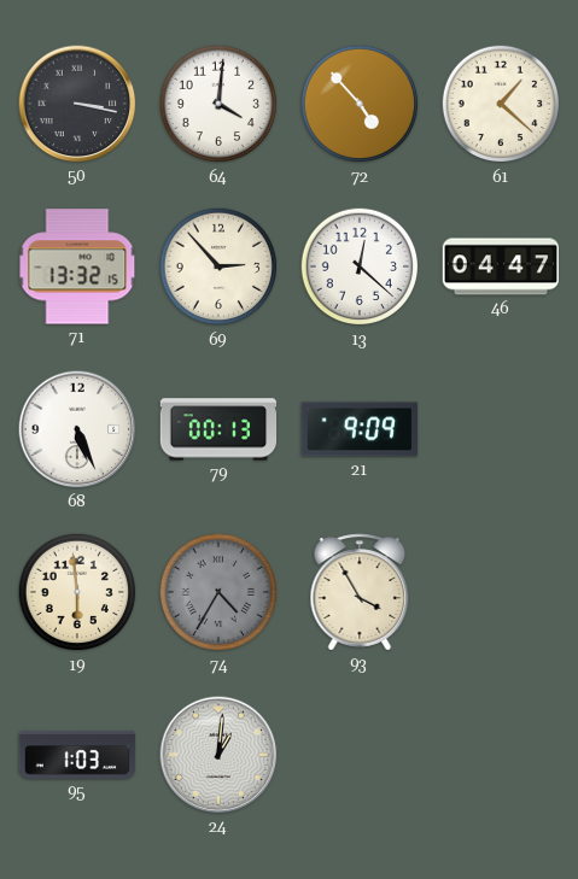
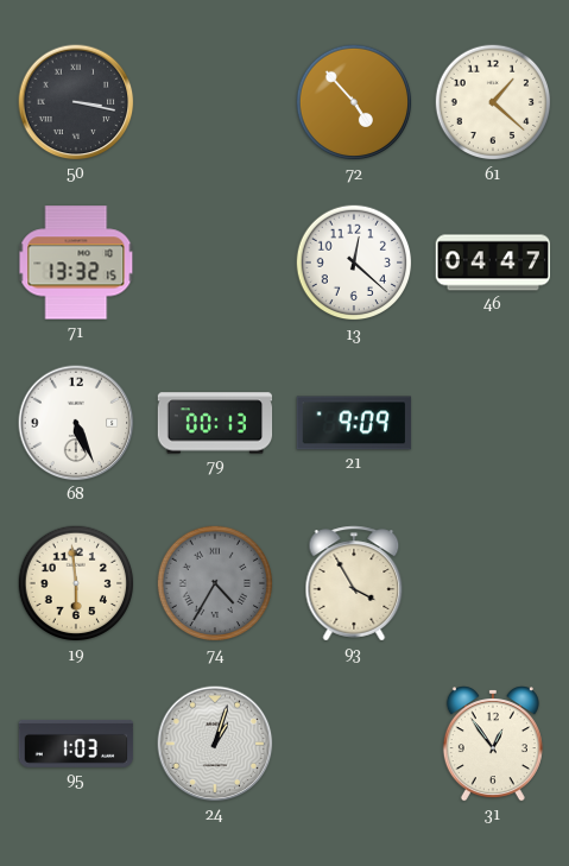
64: 4:01 -> none
69: 2:53 -> none
24: 1:01 -> 1:03
31: none -> 12:54
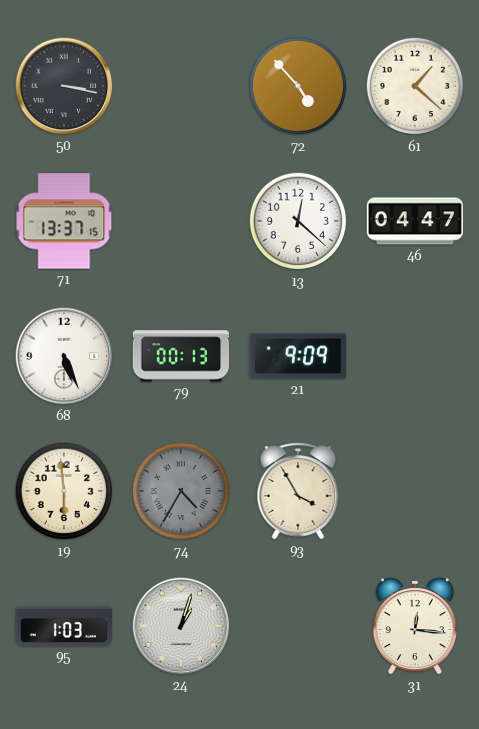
71: 13:32 -> 13:37
31: 12:54 -> 12:16
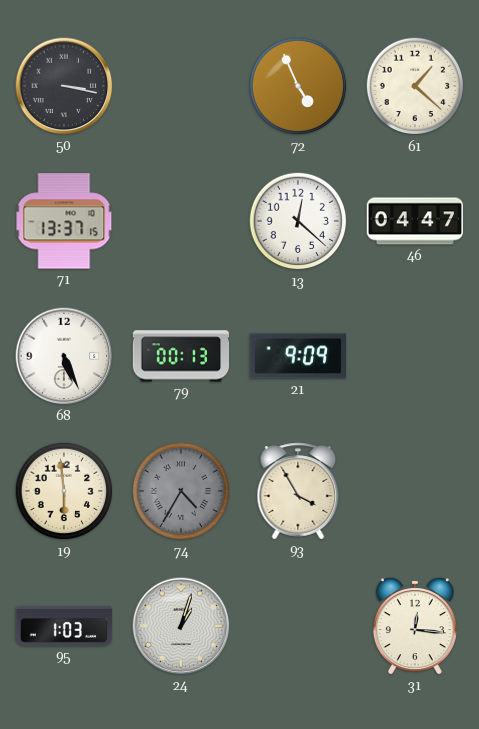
72: 4:53 -> 4:56
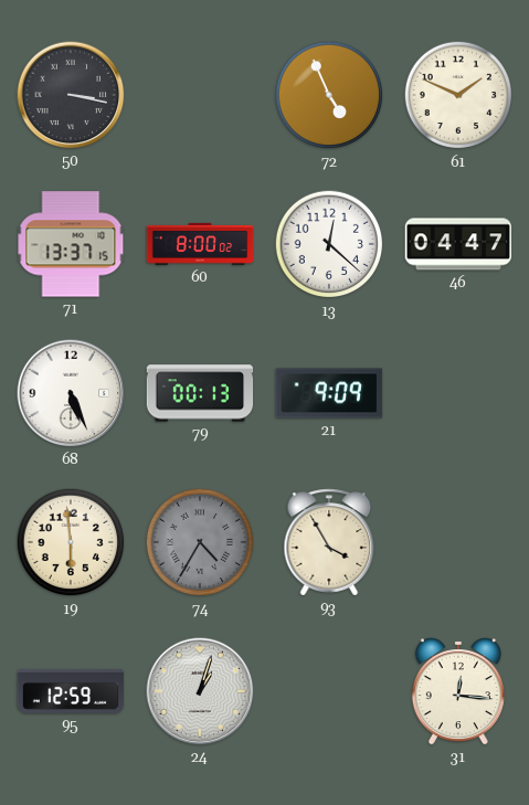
61: 1:22 -> 1:49
60: none -> 8:00
95: 1:03 -> 12:59
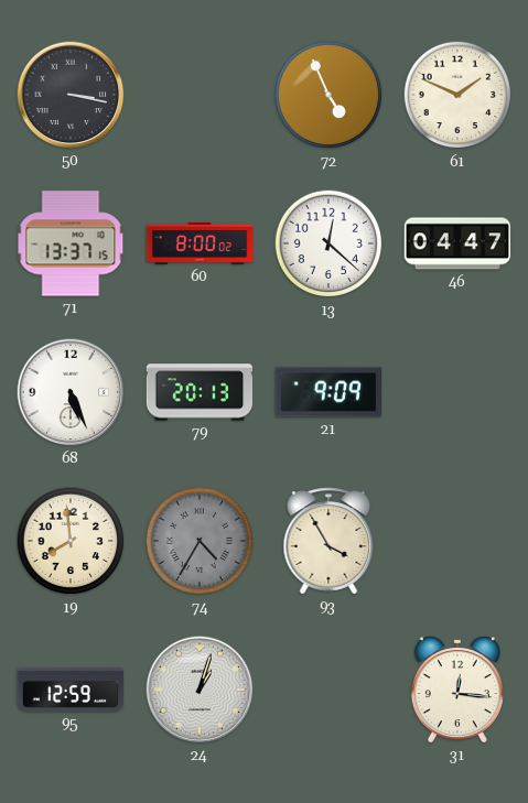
79: 00:13 -> 20:13
19: 5:59 -> 7:59
